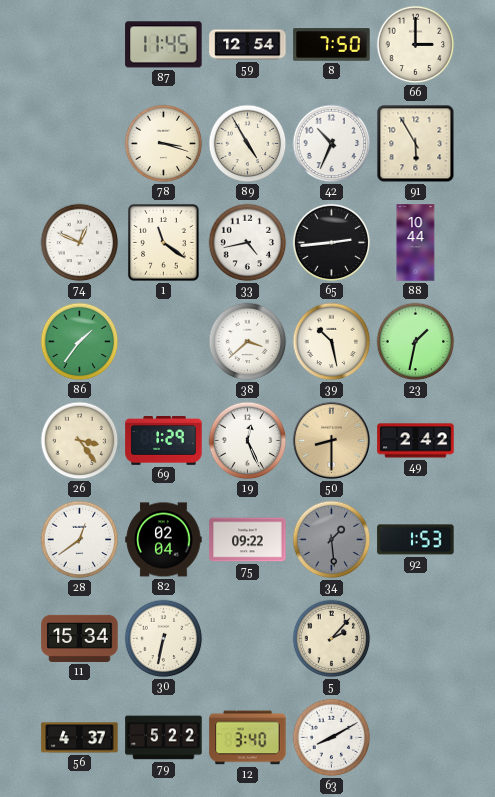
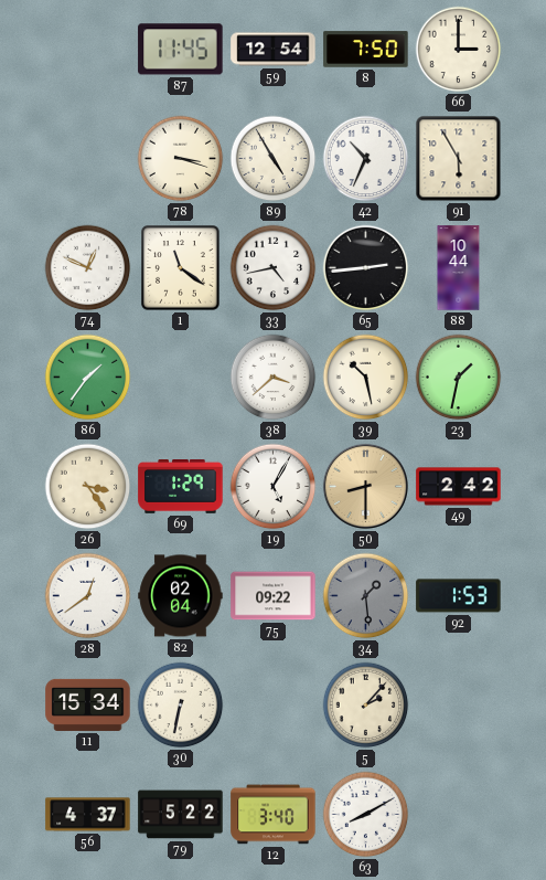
19: 12:26 -> 5:05
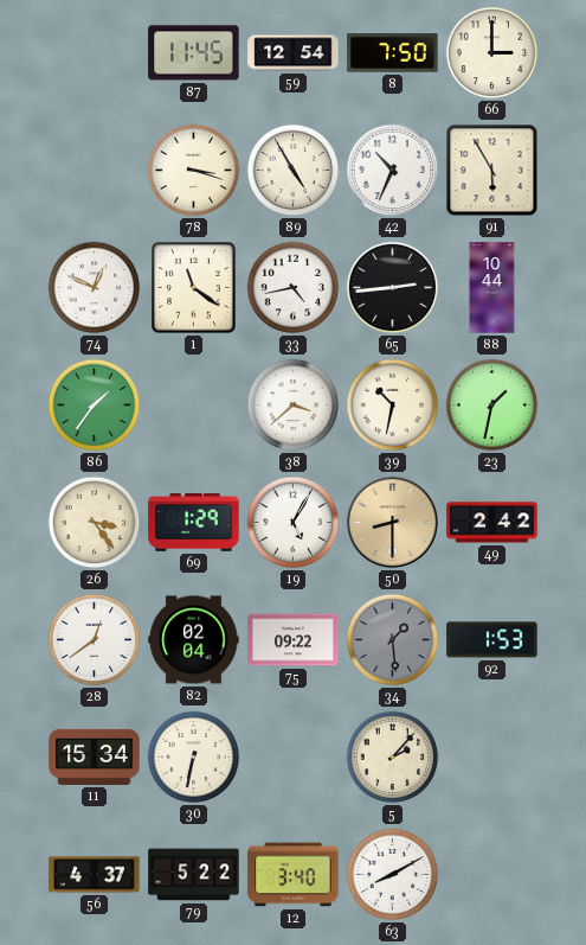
39: 10:28 -> 10:32
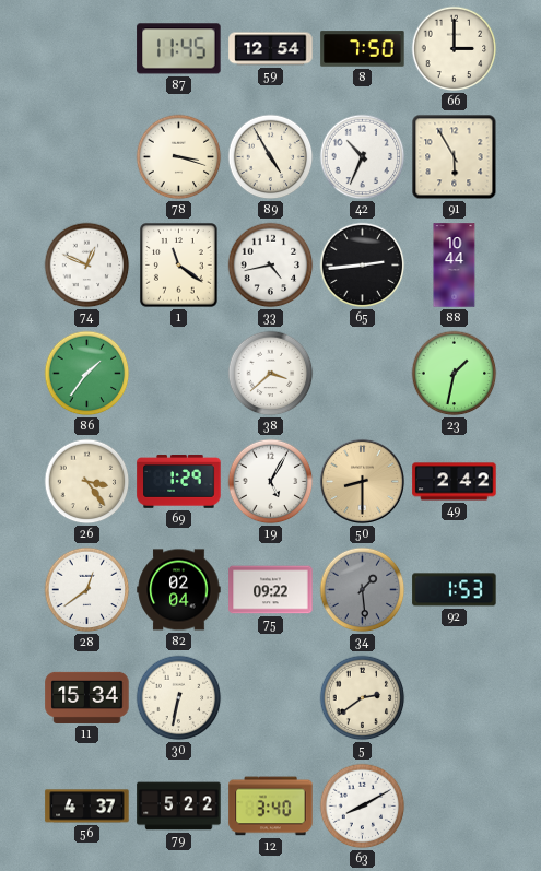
39: 10:32 -> none
5: 2:07 -> 2:39
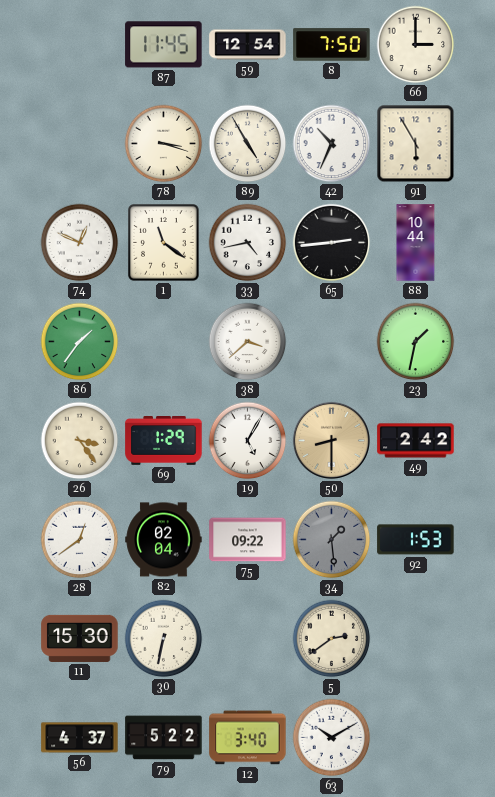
11: 15:34 -> 15:30
63: 8:10 -> 10:10
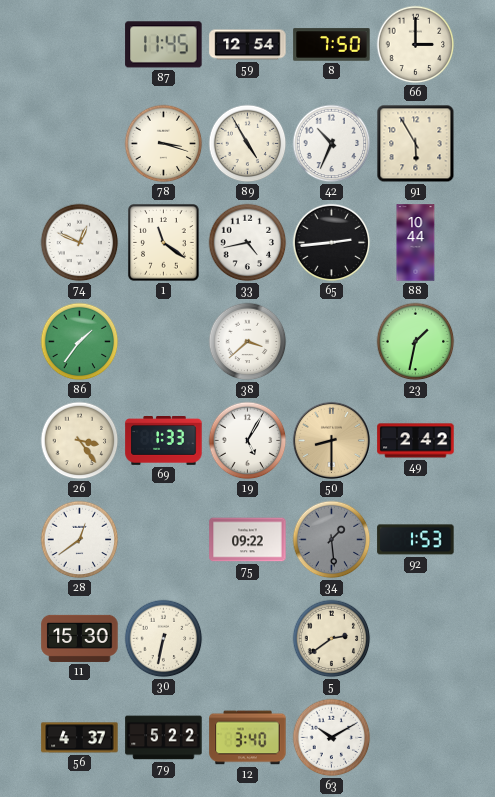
69: 1:29 -> 1:33
82: 02:04 -> none
